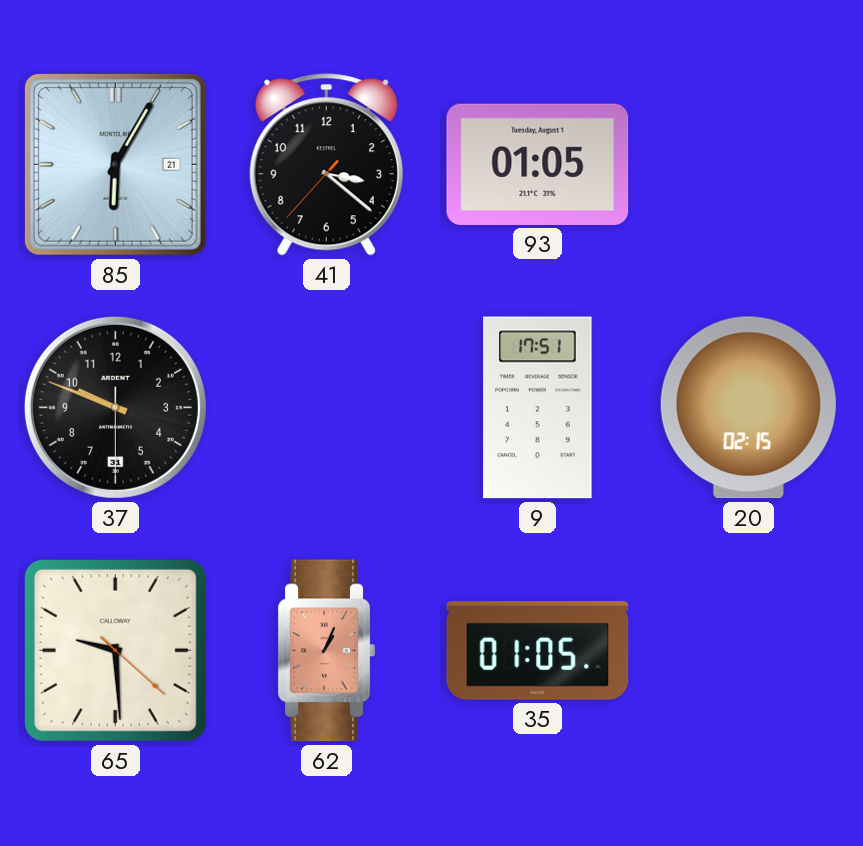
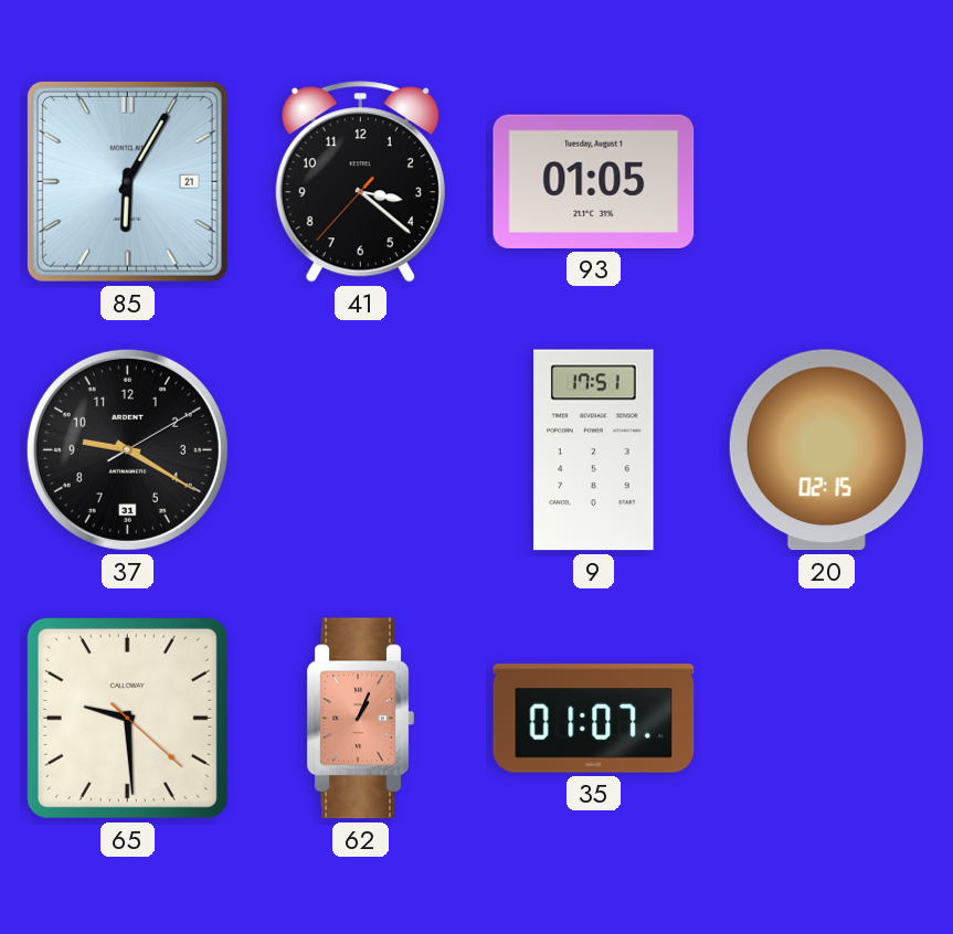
37: 9:48 -> 9:20
35: 01:05 -> 01:07
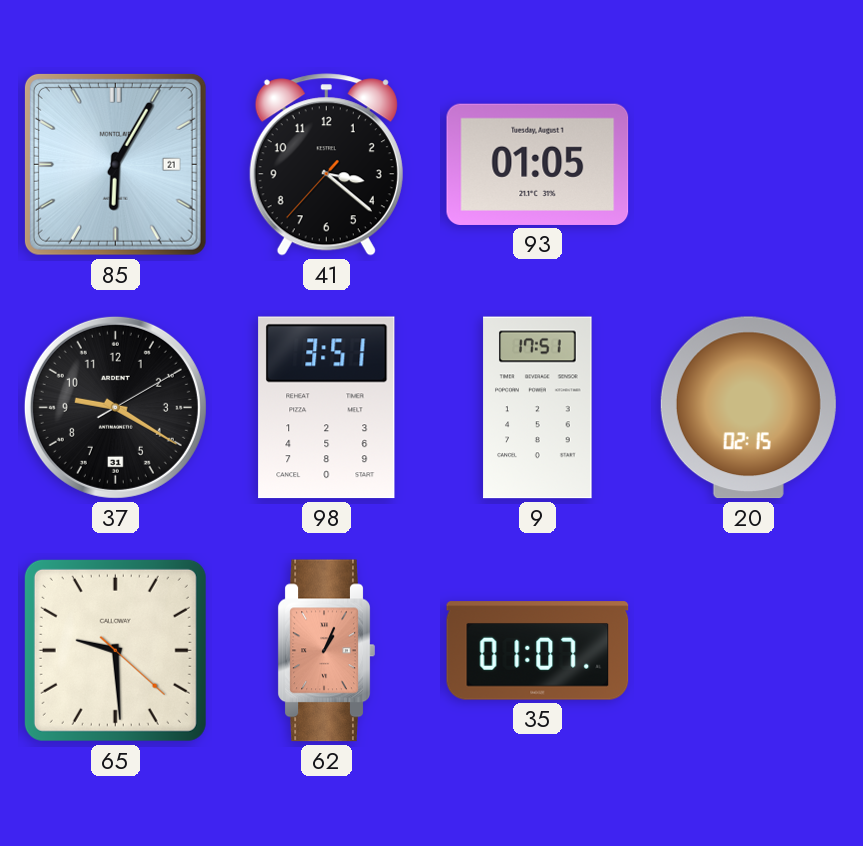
98: none -> 3:51
